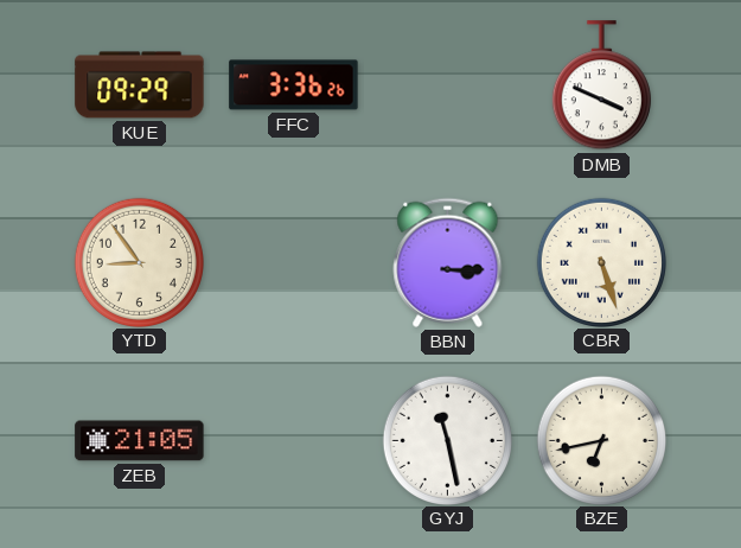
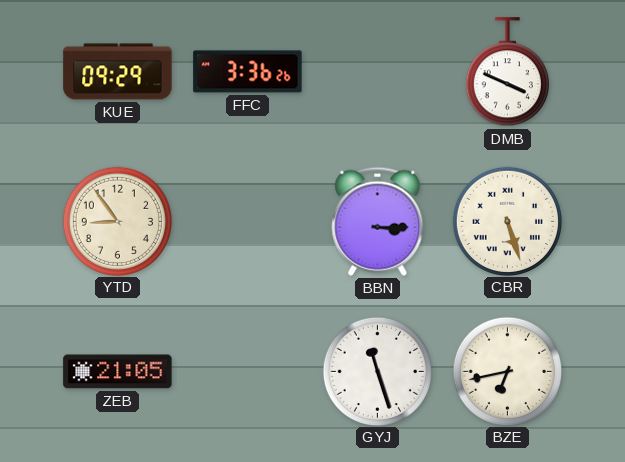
GYJ: 11:28 -> 11:27
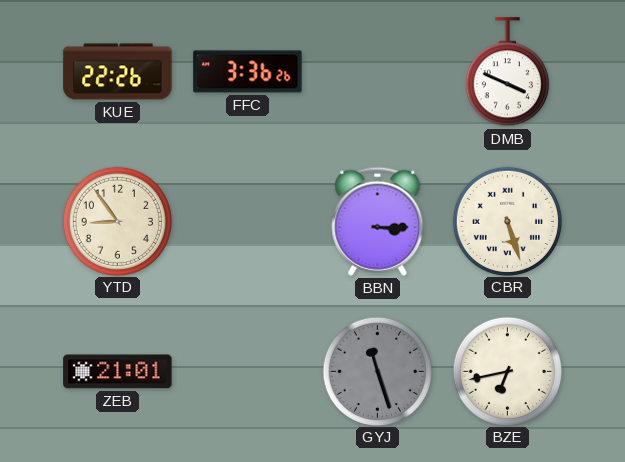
KUE: 09:29 -> 22:26
ZEB: 21:05 -> 21:01
GYJ dial: white -> grey
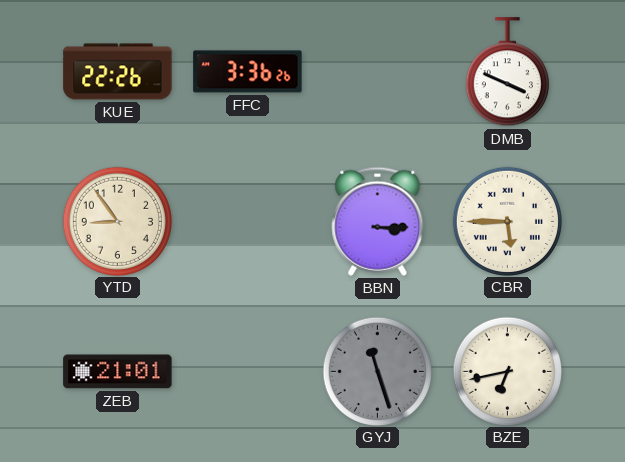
CBR: 5:27 -> 5:45
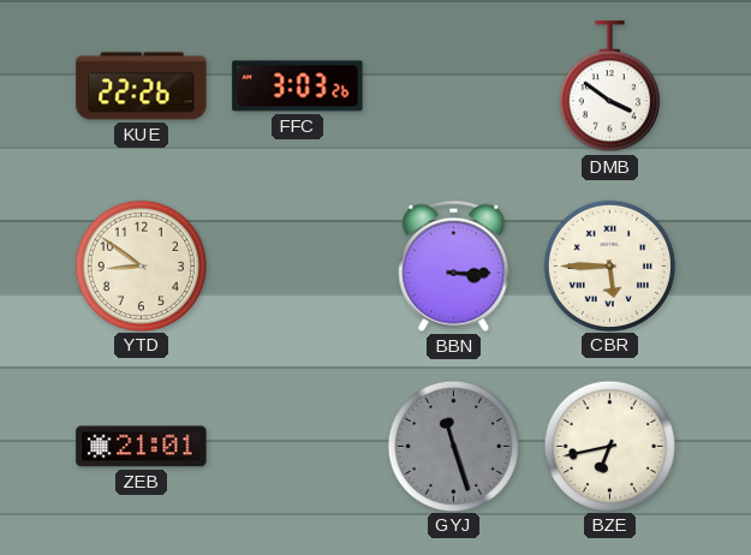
FFC: 3:36 -> 3:03
DMB: 3:49 -> 3:51
YTD: 8:54 -> 8:51
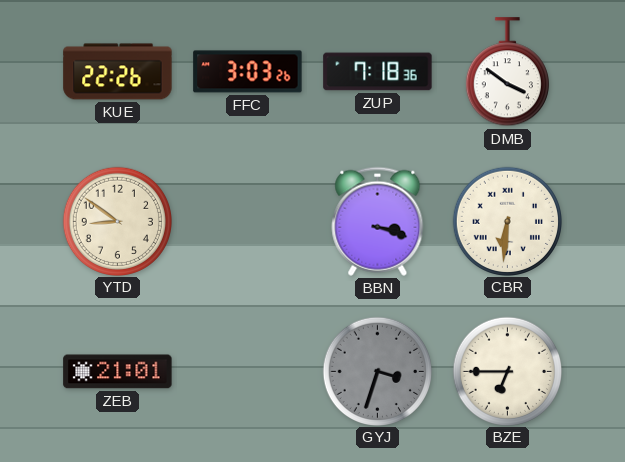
ZUP: none -> 7:18
BBN: 3:15 -> 3:18
CBR: 5:45 -> 6:31
GYJ: 11:27 -> 3:33
BZE: 6:43 -> 6:45
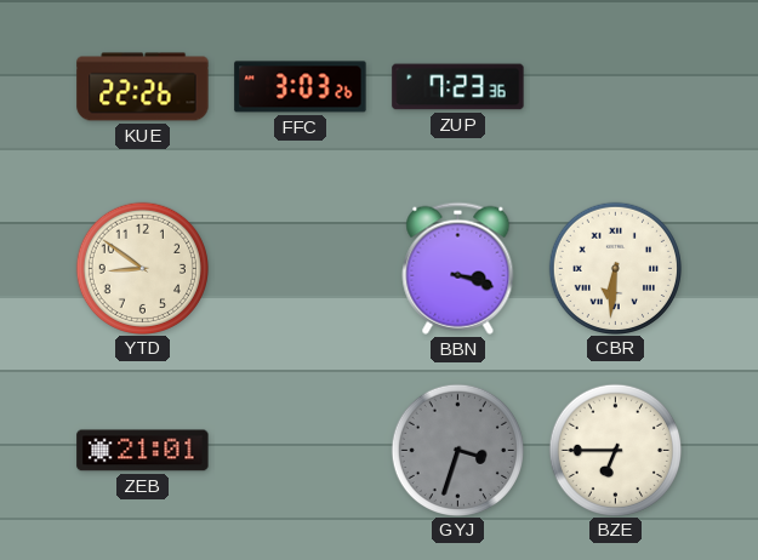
ZUP: 7:18 -> 7:23
DMB: 3:51 -> none
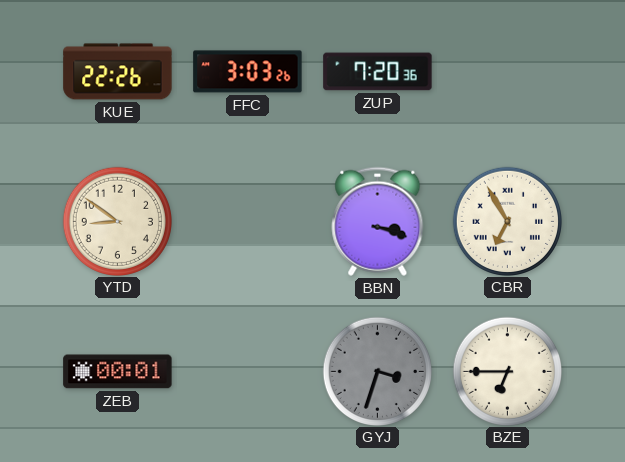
ZUP: 7:23 -> 7:20
CBR: 6:31 -> 6:55
ZEB: 21:01 -> 00:01
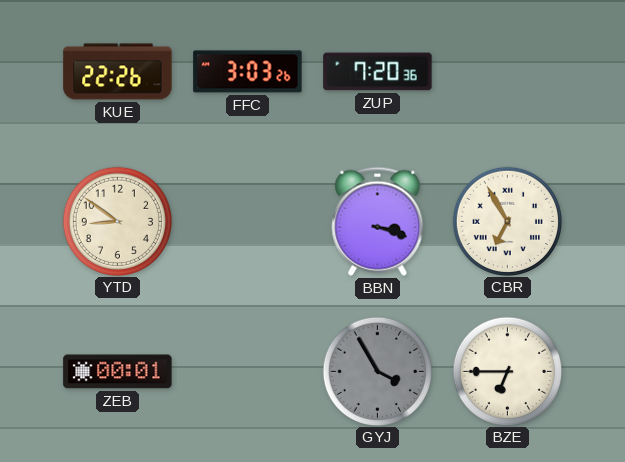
GYJ: 3:33 -> 3:55
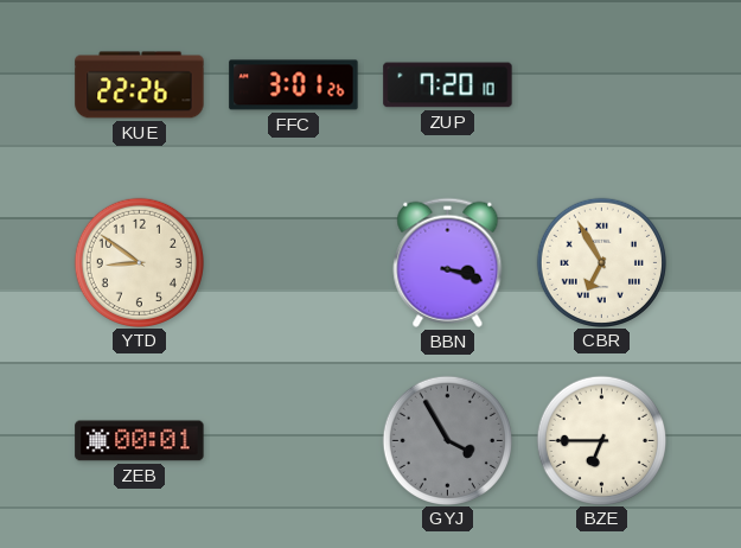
FFC: 3:03 -> 3:01
ZUP: 7:20:36 -> 7:20:10
